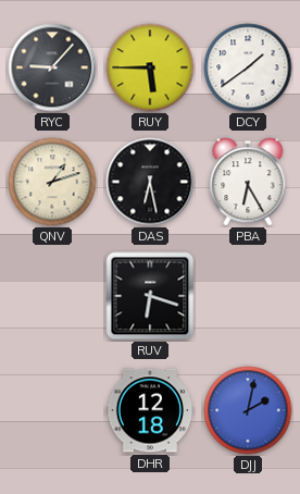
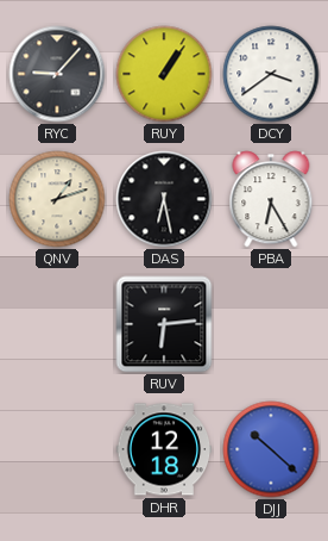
RUY: 5:45 -> 1:06
DCY: 1:39 -> 3:39
RUV: 6:18 -> 6:14
DJJ: 2:02 -> 10:22
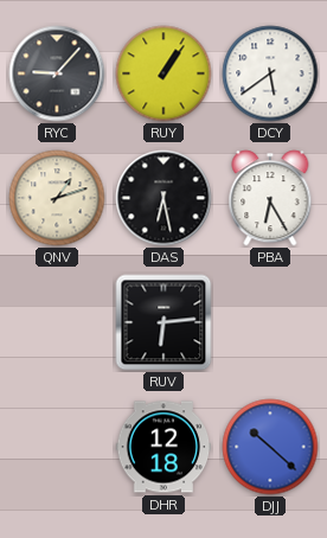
DCY: 3:39 -> 5:39
